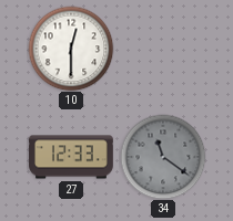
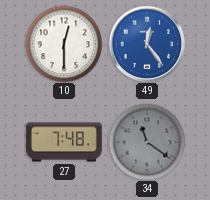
49: none -> 12:24
27: 12:33 -> 7:48
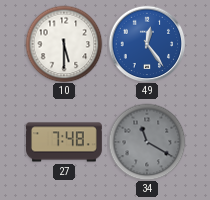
10: 12:30 -> 5:30
34: 11:21 -> 11:20
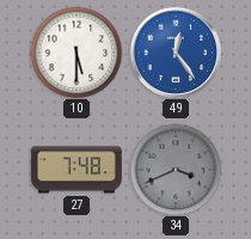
34: 11:20 -> 3:41
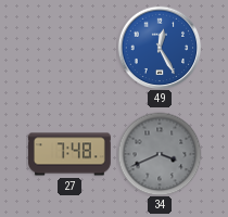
10: 5:30 -> none
49: 12:24 -> 12:25
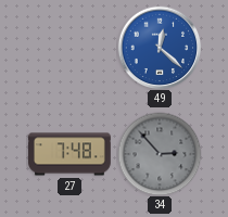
49: 12:25 -> 12:22
34: 3:41 -> 2:53
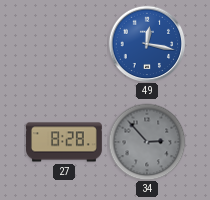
49: 12:22 -> 12:17
27: 7:48 -> 8:28
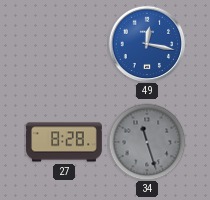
34: 2:53 -> 11:27
